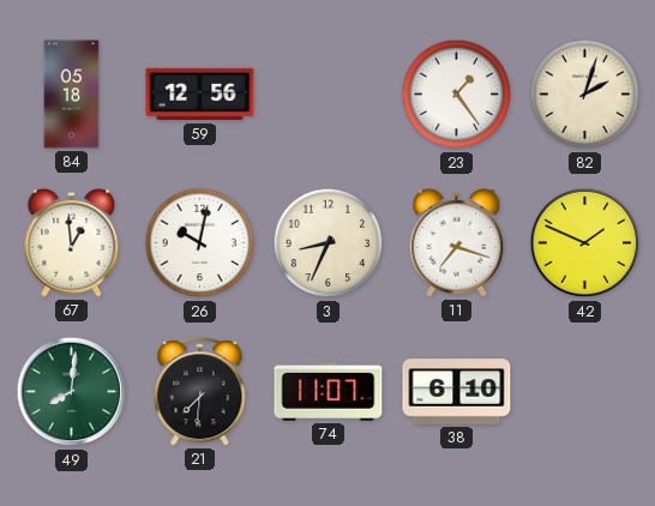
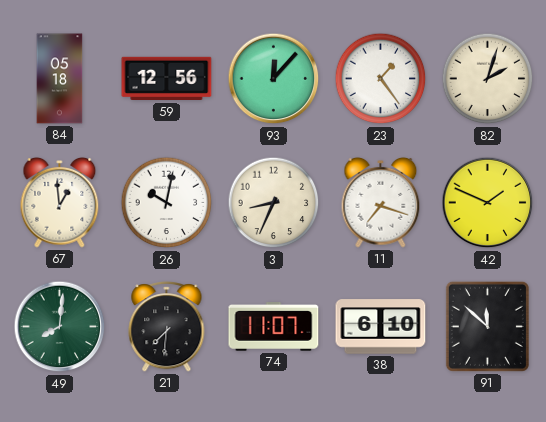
93: none -> 12:07
91: none -> 11:52
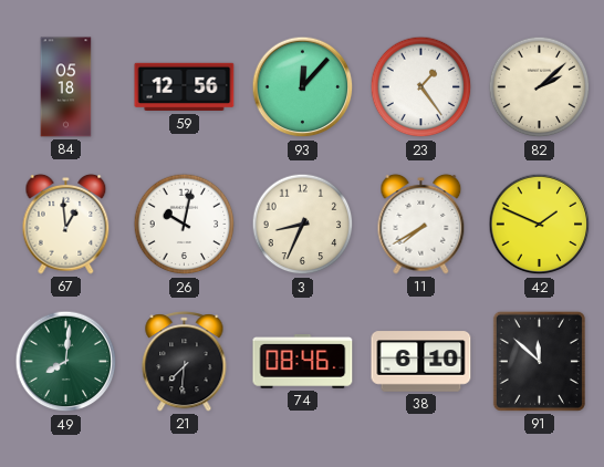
82: 2:03 -> 2:08
11: 7:18 -> 7:40
74: 11:07 -> 08:46
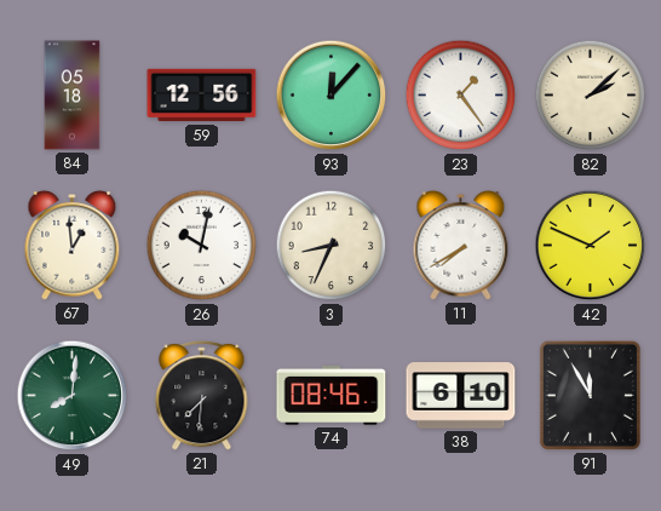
91: 11:52 -> 11:55
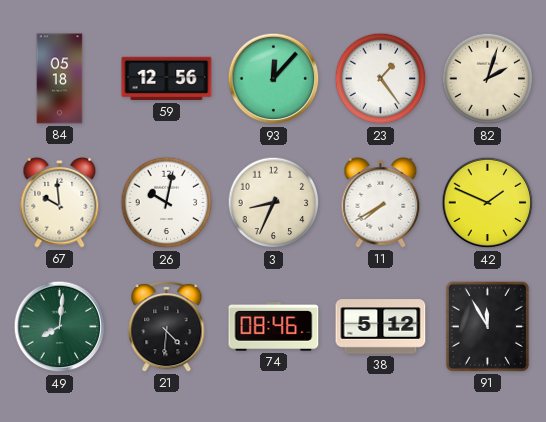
82: 2:08 -> 2:03
67: 12:59 -> 9:59
21: 7:31 -> 4:31
38: 6:10 -> 5:12
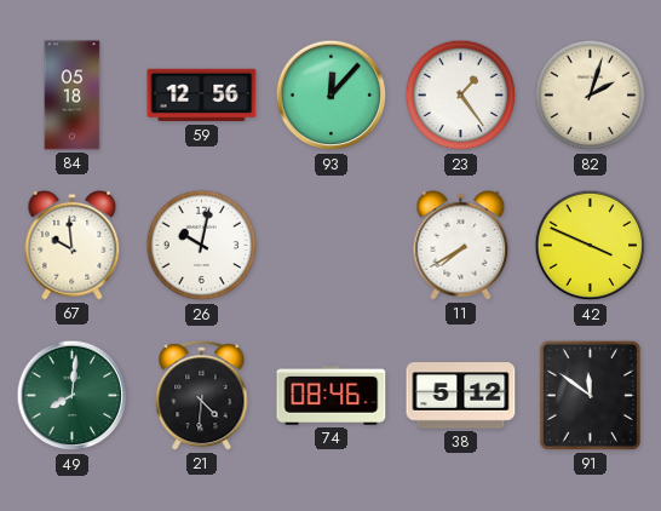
3: 8:34 -> none
42: 1:49 -> 3:49
91: 11:55 -> 11:51
